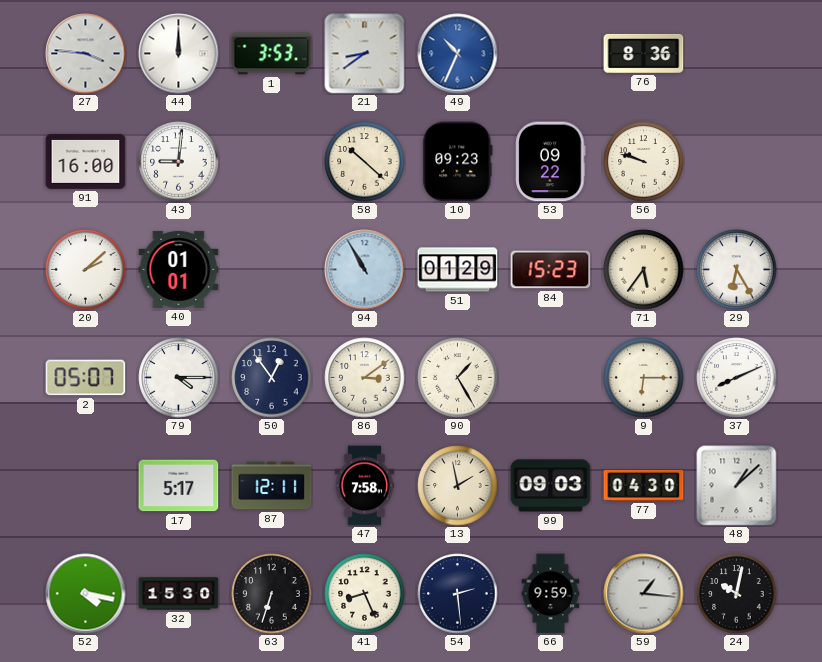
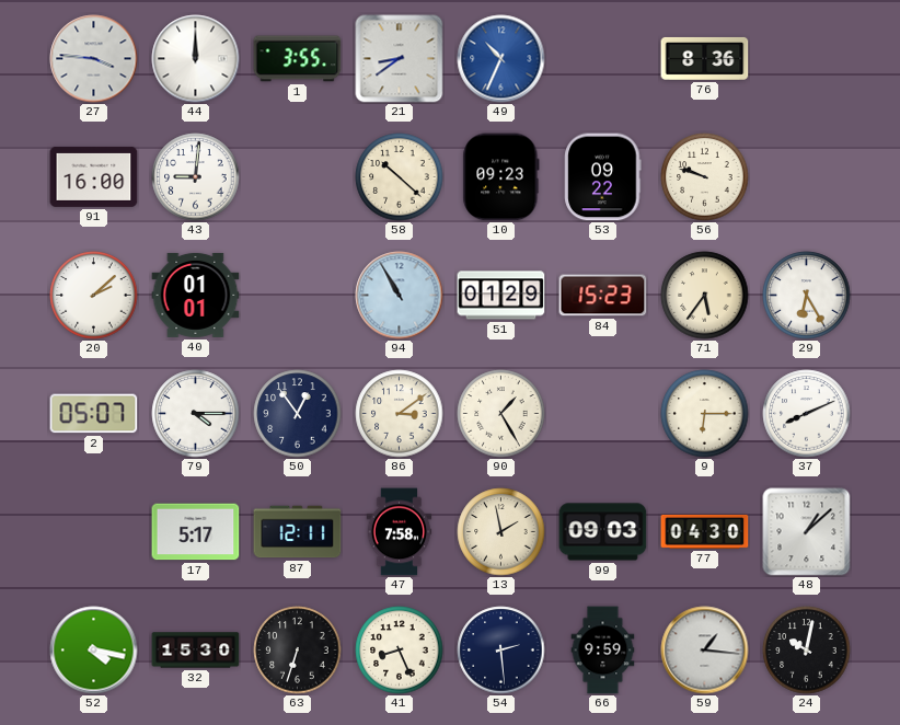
1: 3:53 -> 3:55
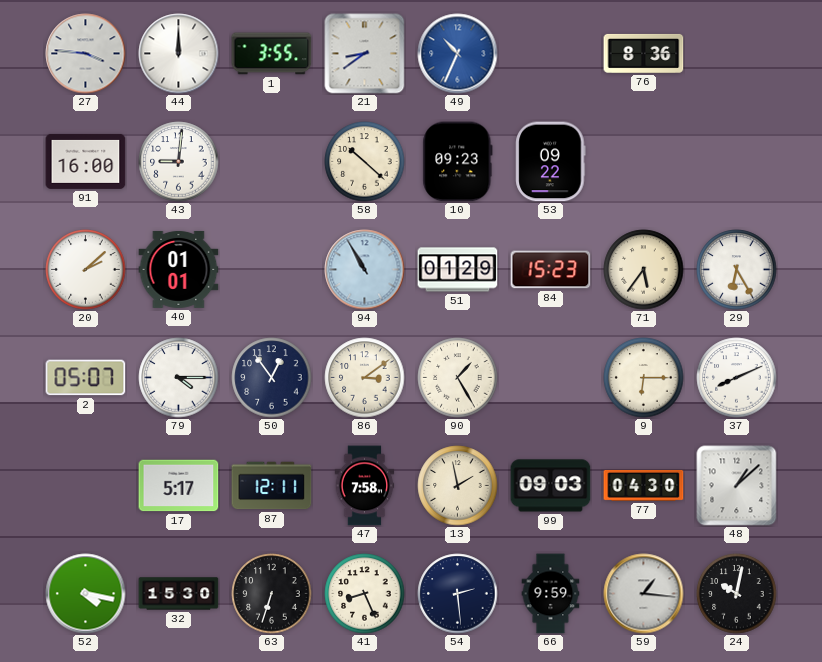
56: 9:48 -> none
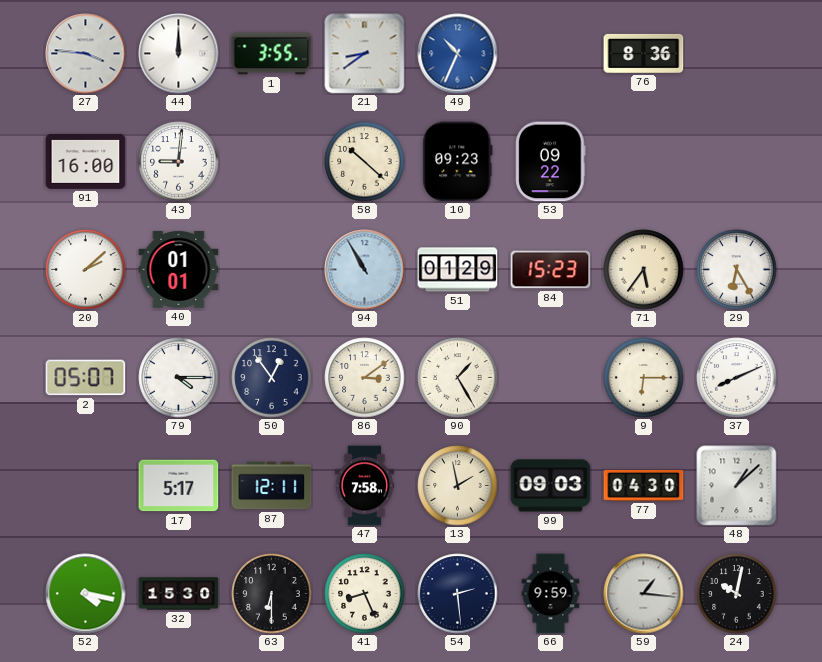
63: 6:33 -> 6:30
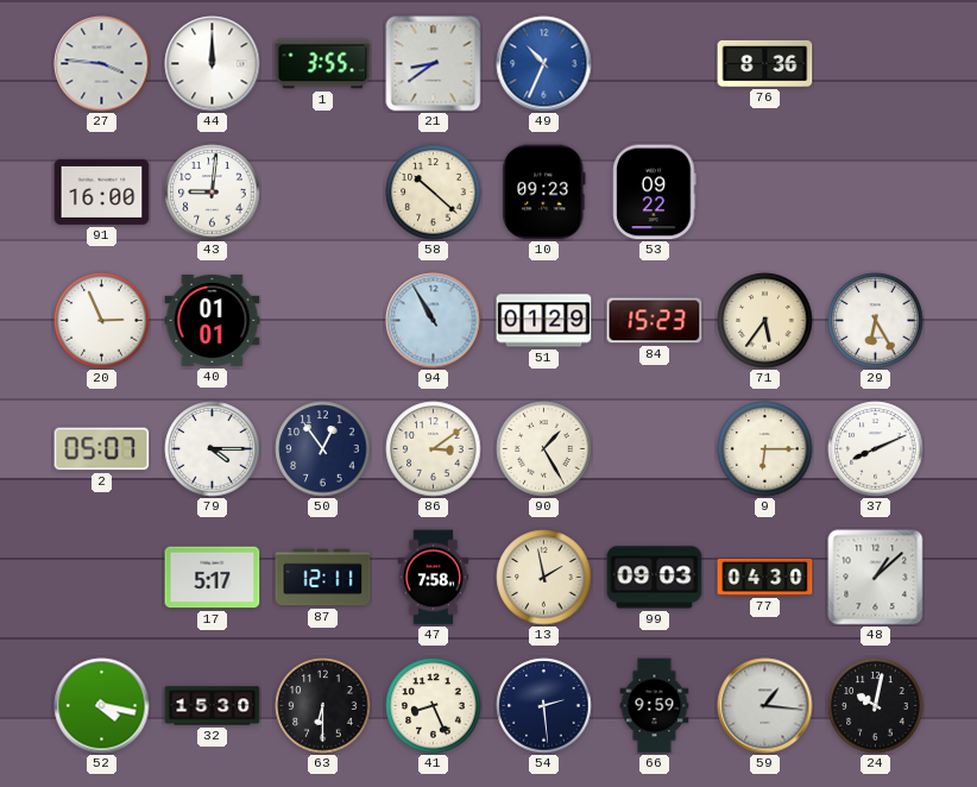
20: 2:08 -> 2:56
